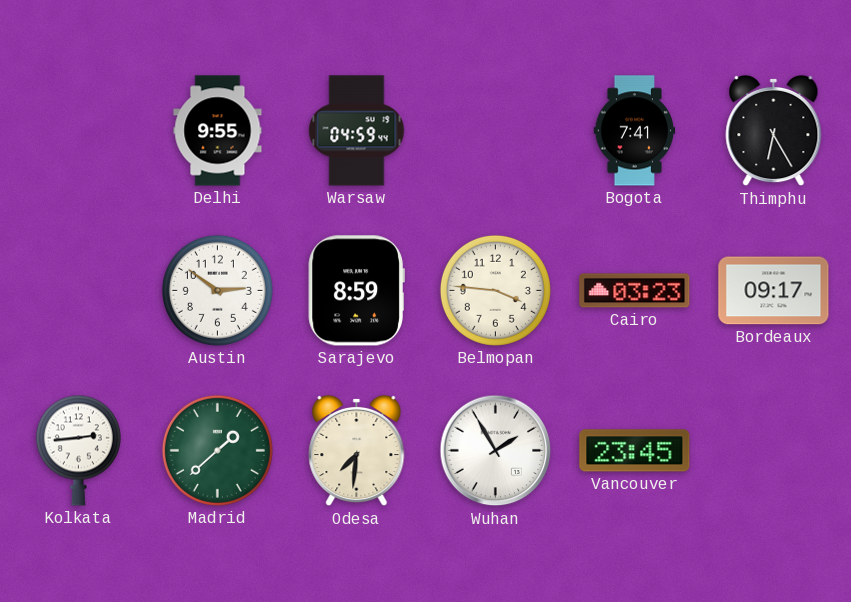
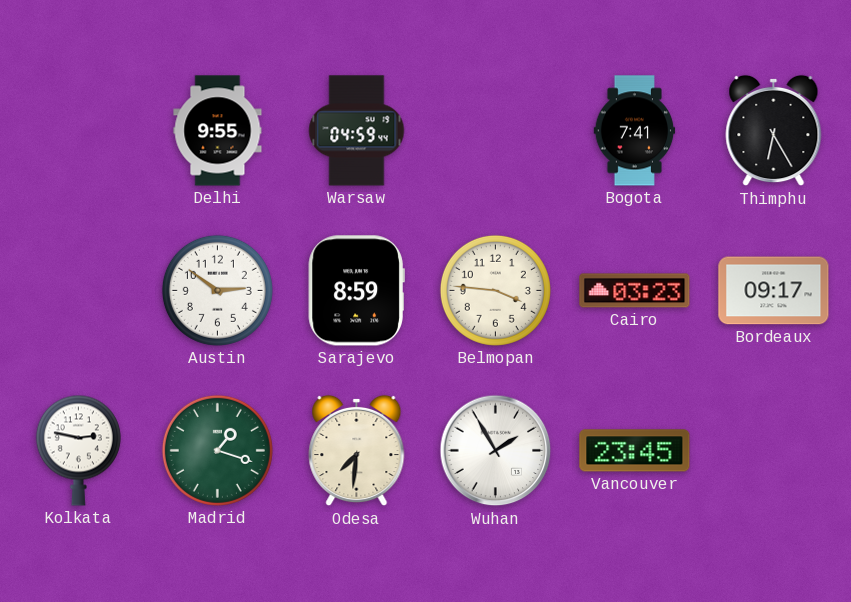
Kolkata: 2:44 -> 2:47
Madrid: 1:38 -> 1:18
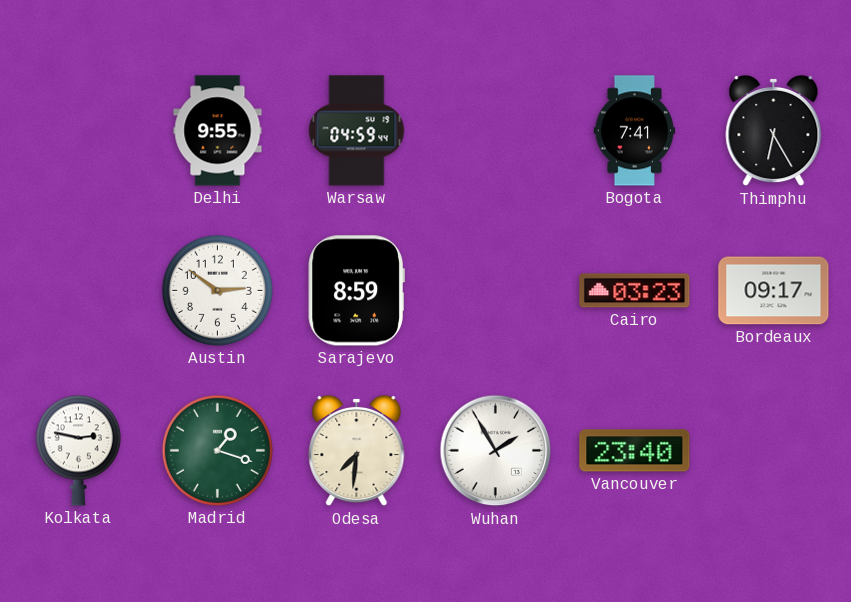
Belmopan: 3:46 -> none
Vancouver: 23:45 -> 23:40
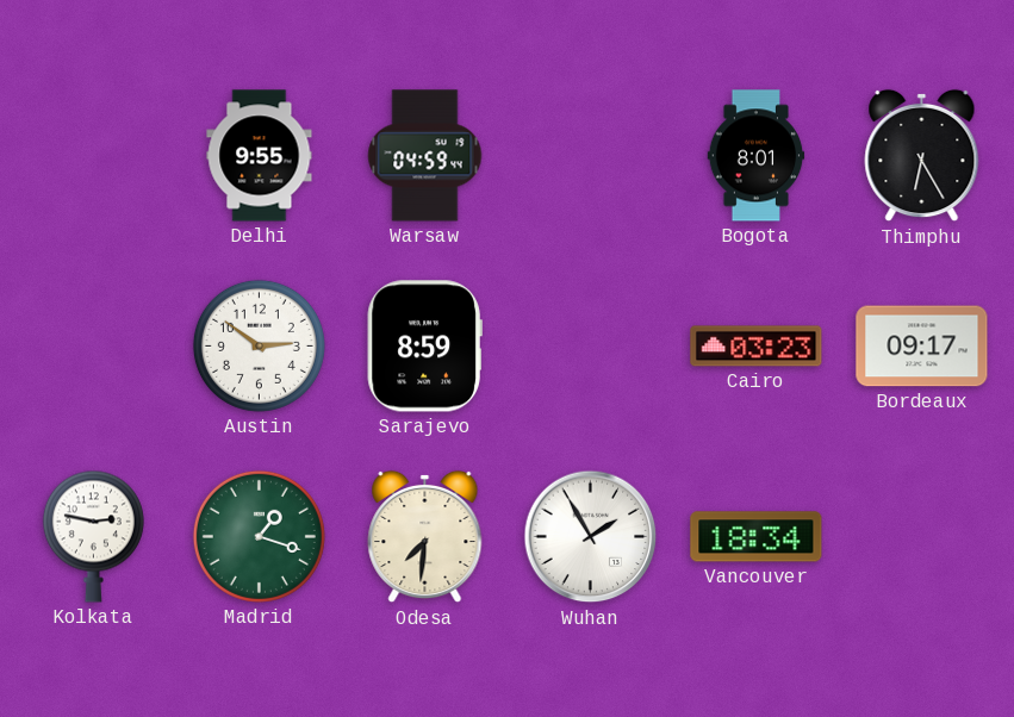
Bogota: 7:41 -> 8:01
Vancouver: 23:40 -> 18:34
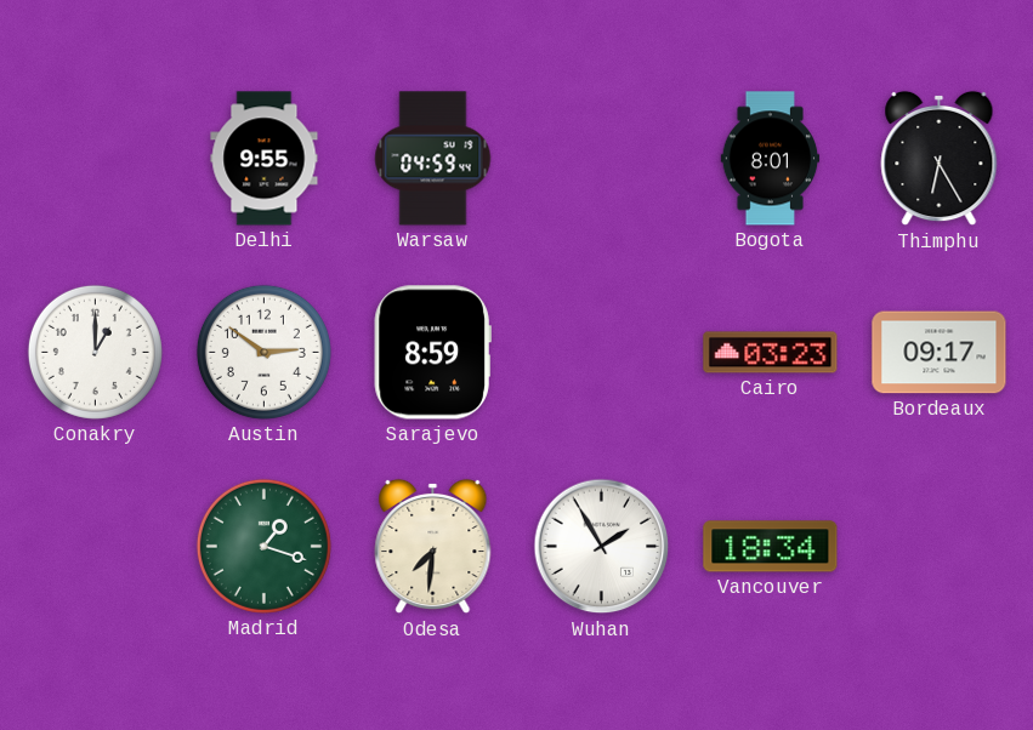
Conakry: none -> 1:00
Kolkata: 2:47 -> none
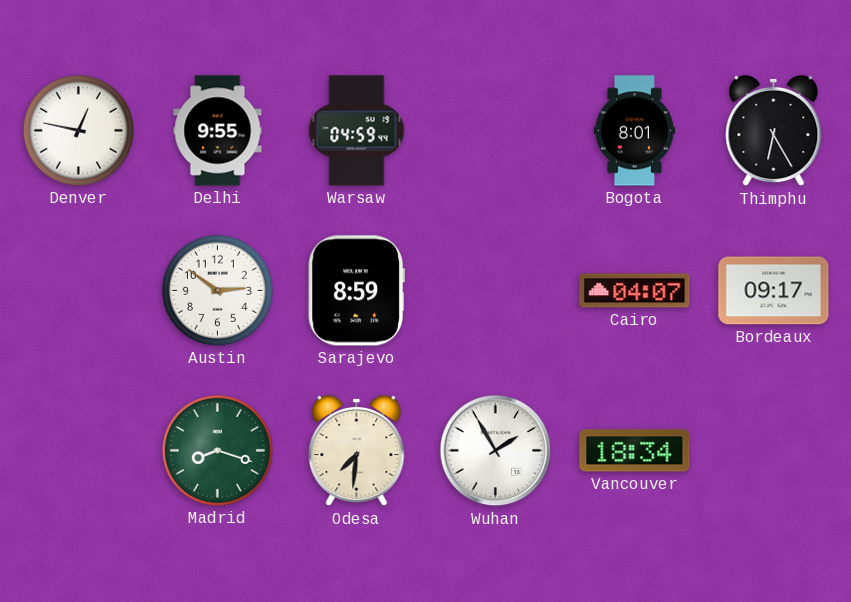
Denver: none -> 12:47
Conakry: 1:00 -> none
Cairo: 03:23 -> 04:07
Madrid: 1:18 -> 8:18
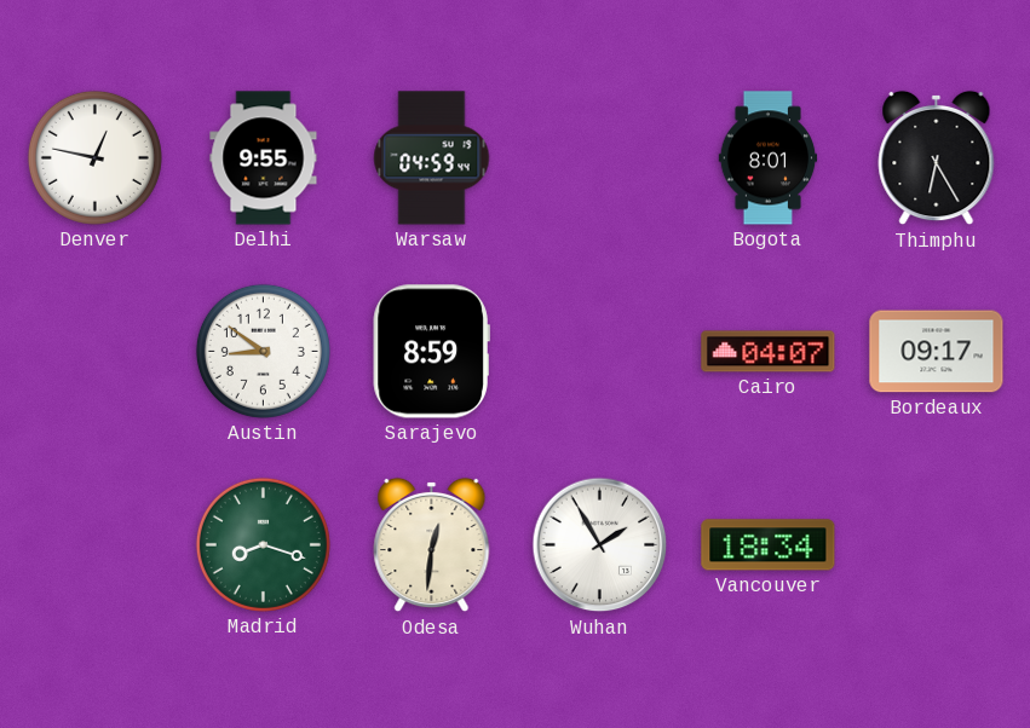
Austin: 2:51 -> 8:51
Odesa: 7:31 -> 12:31
